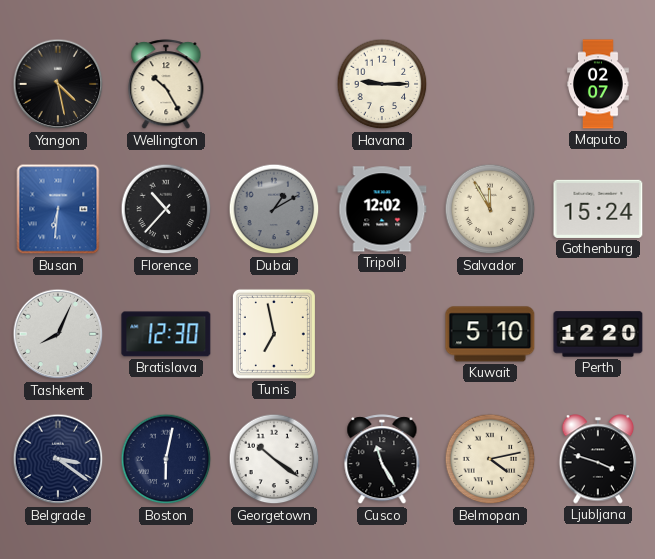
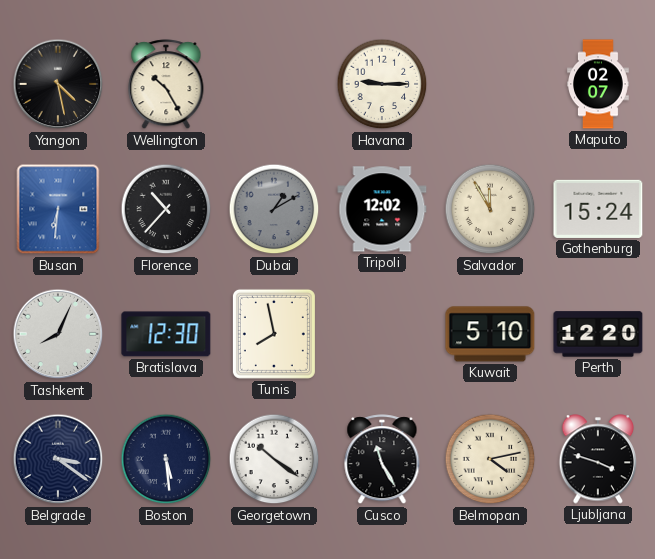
Tunis: 6:58 -> 7:58
Boston: 6:02 -> 5:29
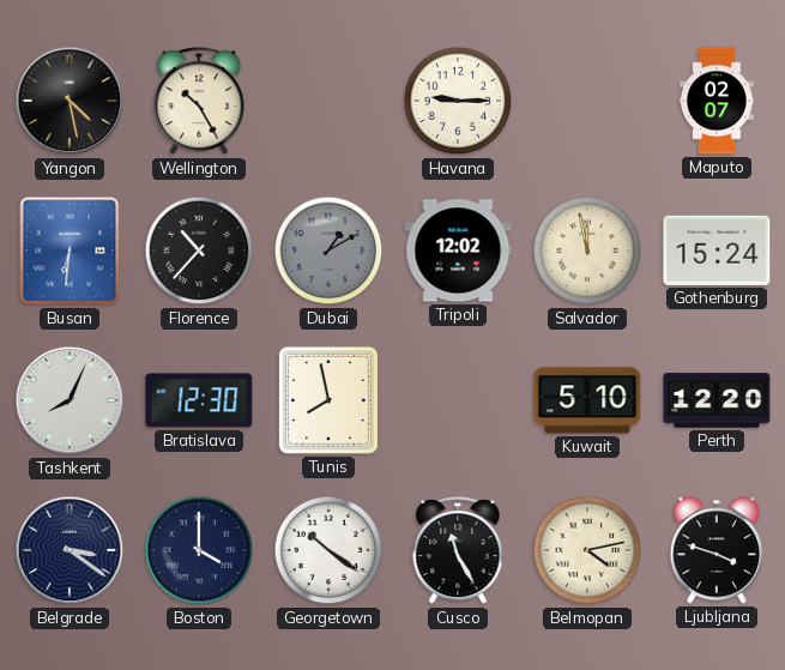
Salvador: 11:55 -> 11:58
Boston: 5:29 -> 4:00
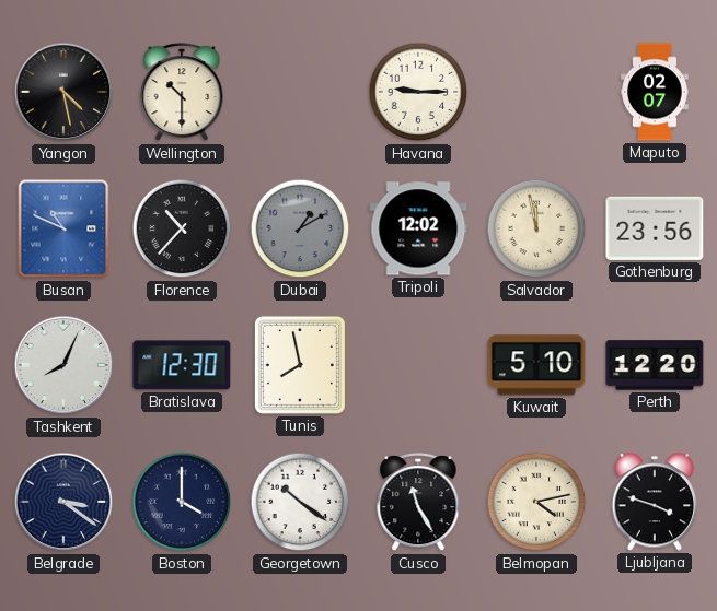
Wellington: 10:25 -> 10:30
Busan: 6:31 -> 10:49
Gothenburg: 15:24 -> 23:56
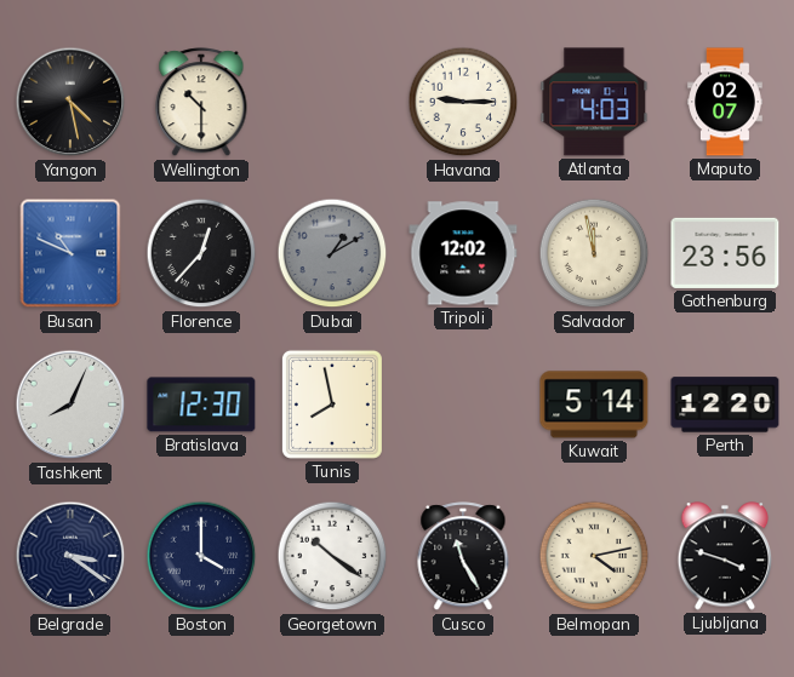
Atlanta: none -> 4:03
Florence: 10:37 -> 12:37
Kuwait: 5:10 -> 5:14
